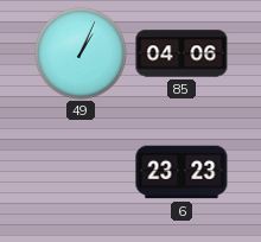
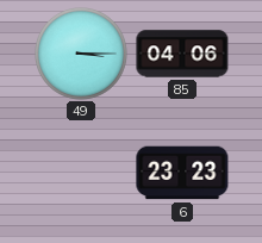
49: 1:04 -> 3:15
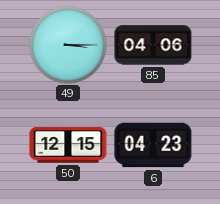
50: none -> 12:15
6: 23:23 -> 04:23
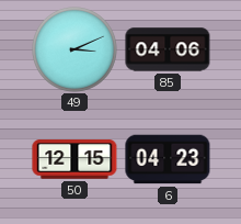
49: 3:15 -> 3:11
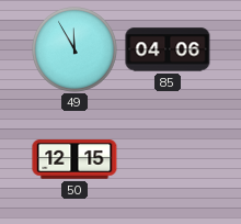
49: 3:11 -> 11:55
6: 04:23 -> none
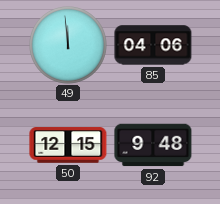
49: 11:55 -> 11:59
92: none -> 9:48
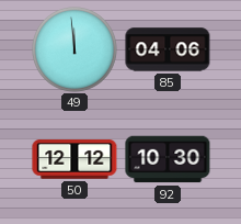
50: 12:15 -> 12:12
92: 9:48 -> 10:30
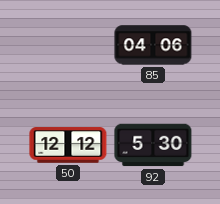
49: 11:59 -> none
92: 10:30 -> 5:30
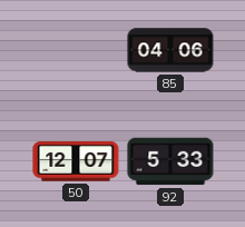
50: 12:12 -> 12:07
92: 5:30 -> 5:33
